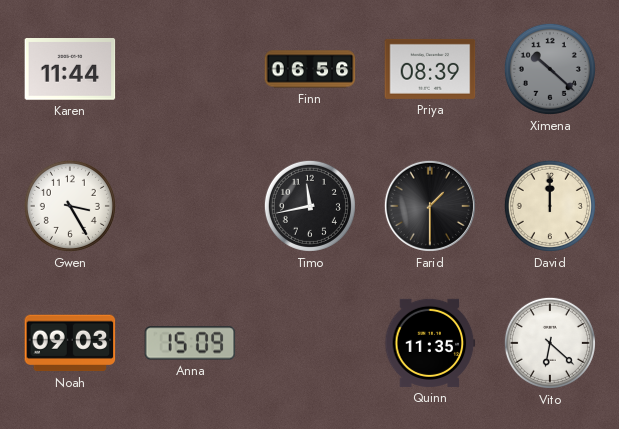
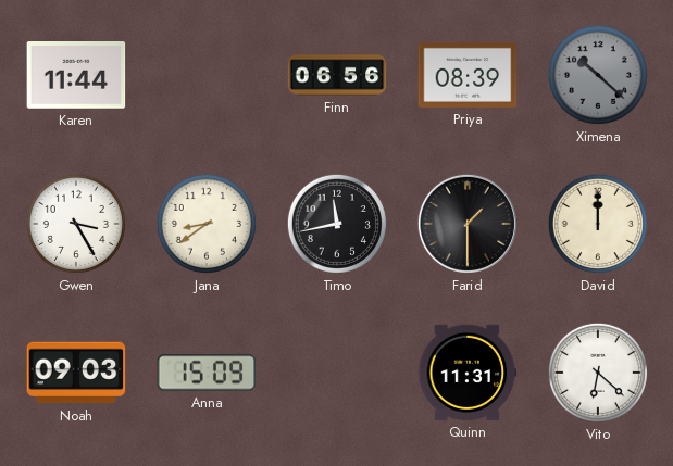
Jana: none -> 8:39
Quinn: 11:35 -> 11:31
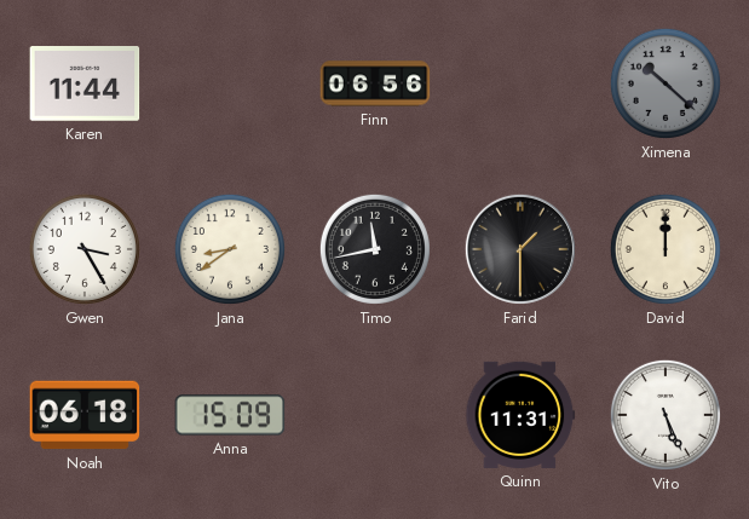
Priya: 08:39 -> none
Noah: 09:03 -> 06:18
Vito: 6:22 -> 5:26
